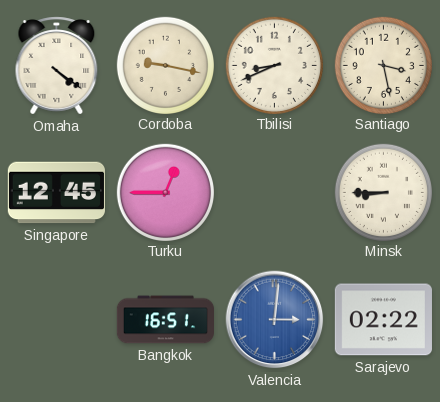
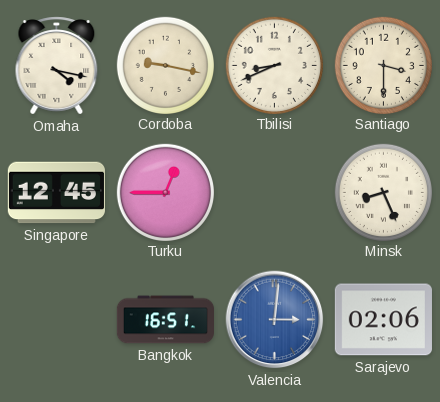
Omaha: 4:21 -> 4:17
Santiago: 3:28 -> 3:30
Minsk: 8:45 -> 8:26
Sarajevo: 02:22 -> 02:06
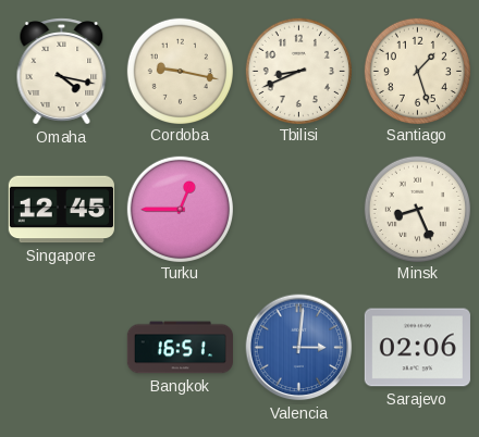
Santiago: 3:30 -> 1:27
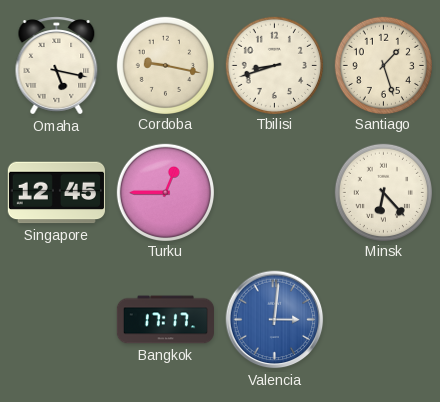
Omaha: 4:17 -> 5:17
Tbilisi: 8:41 -> 8:42
Minsk: 8:26 -> 6:23
Bangkok: 16:51 -> 17:17
Sarajevo: 02:06 -> none
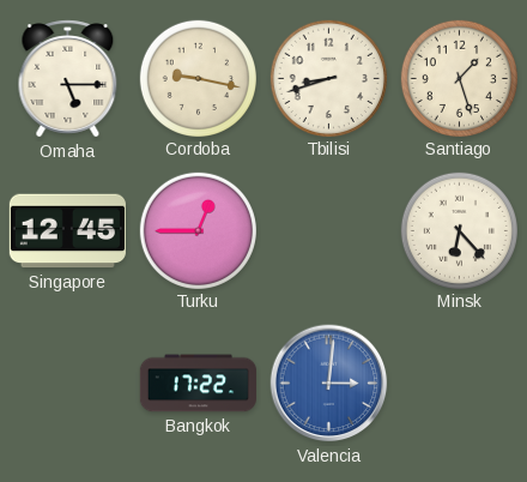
Omaha: 5:17 -> 5:15
Bangkok: 17:17 -> 17:22
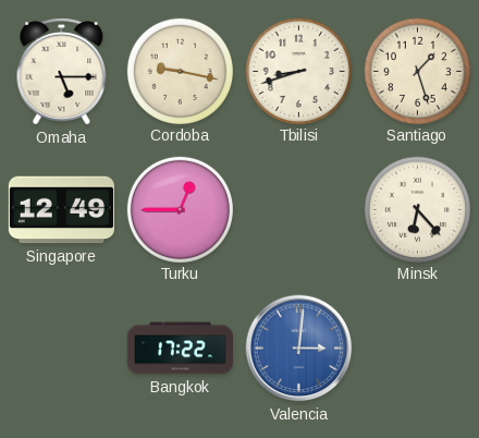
Singapore: 12:45 -> 12:49
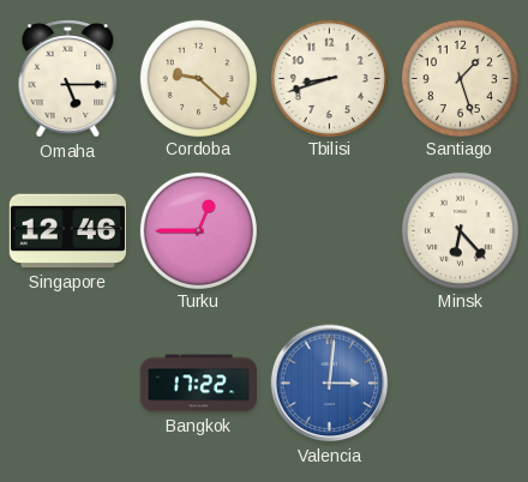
Cordoba: 9:17 -> 9:22
Singapore: 12:49 -> 12:46
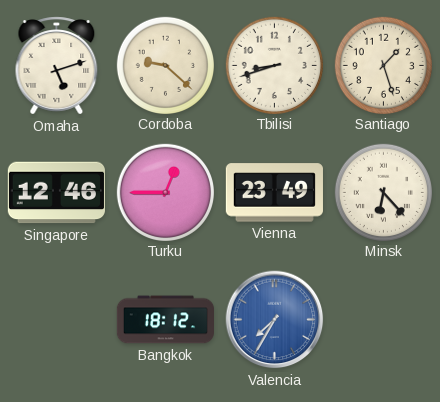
Omaha: 5:15 -> 5:12
Vienna: none -> 23:49
Bangkok: 17:22 -> 18:12
Valencia: 3:01 -> 7:35
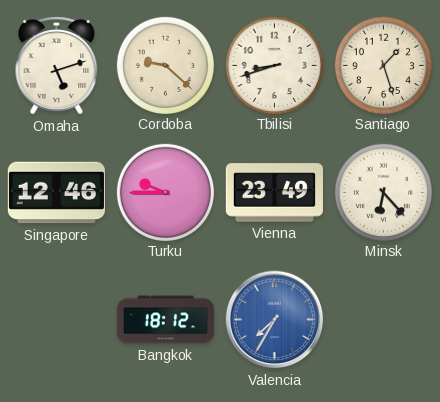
Turku: 12:45 -> 9:45
